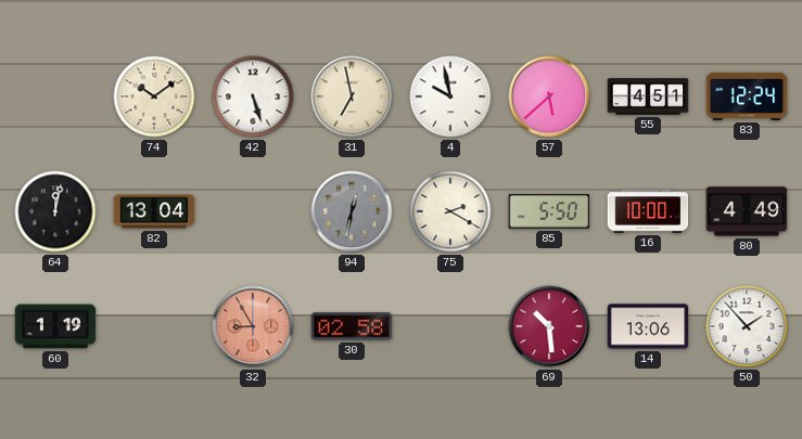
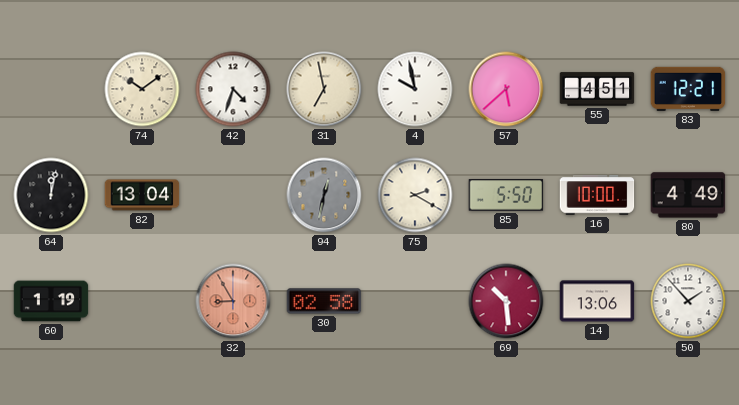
42: 5:27 -> 4:33
83: 12:24 -> 12:21
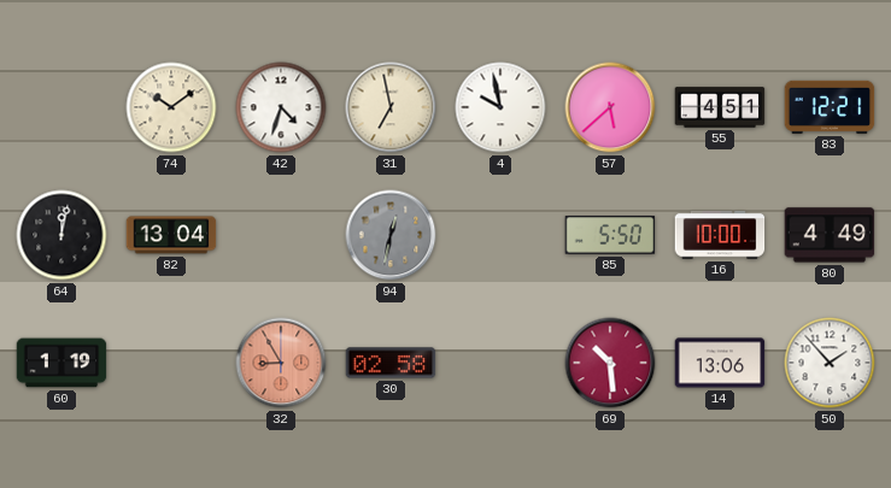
75: 2:20 -> none
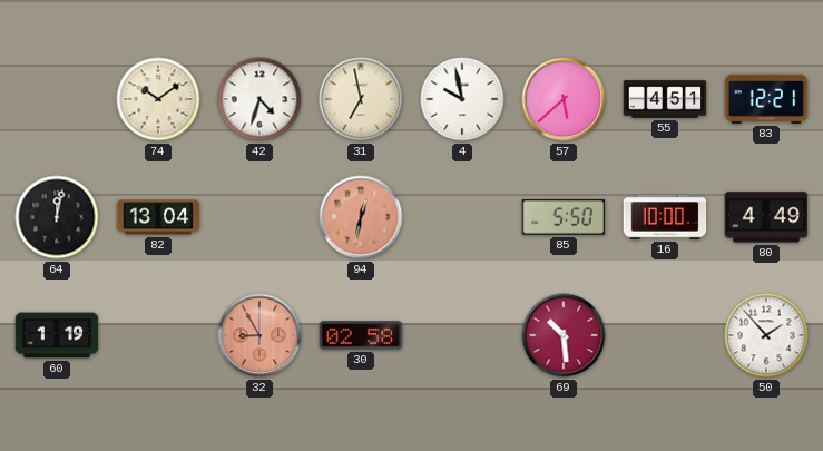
94 dial: grey -> salmon
14: 13:06 -> none
